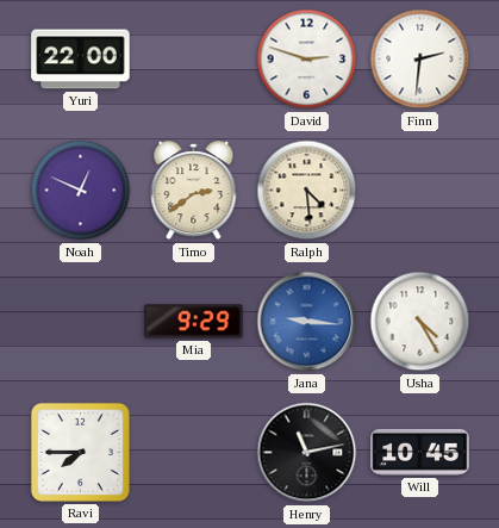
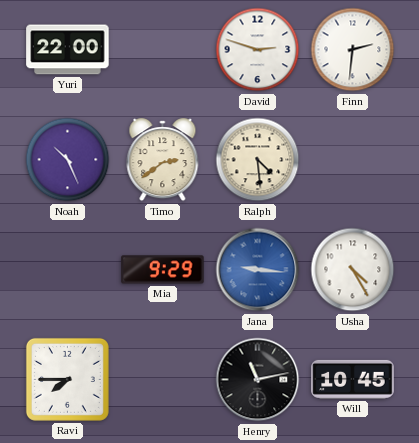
Noah: 12:49 -> 10:26
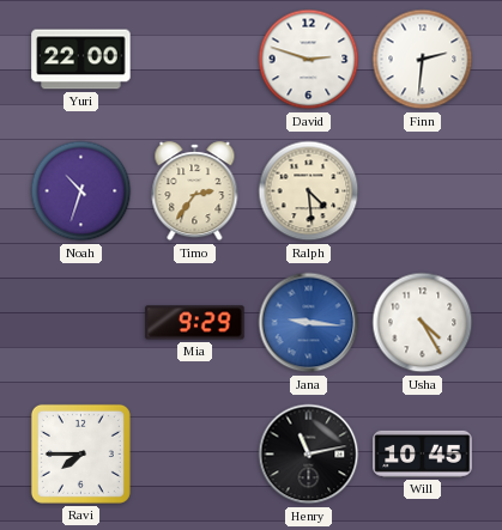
Noah: 10:26 -> 10:33
Timo: 2:39 -> 2:36
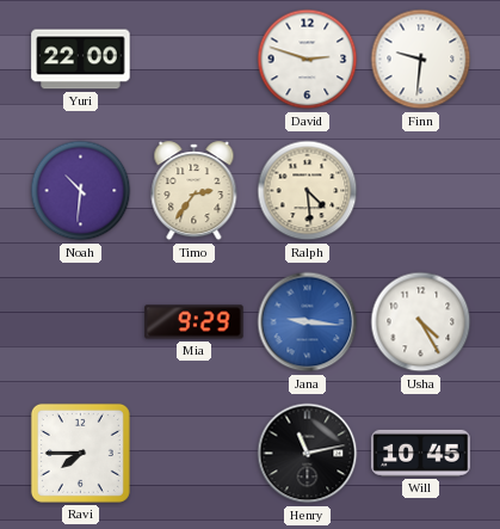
Finn: 2:31 -> 9:31
Noah: 10:33 -> 10:31
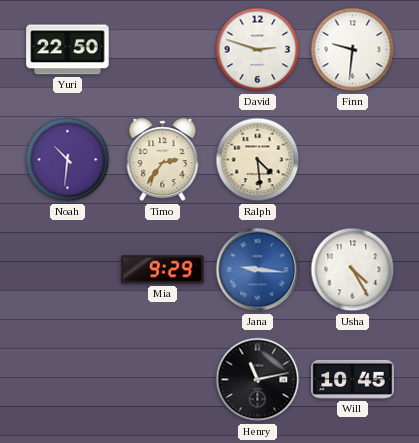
Yuri: 22:00 -> 22:50
Ravi: 7:45 -> none
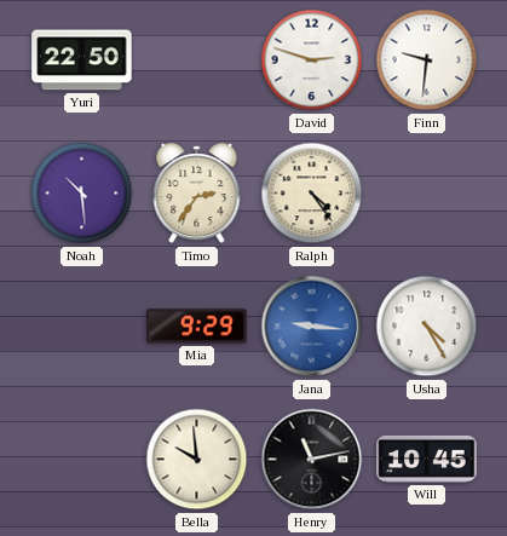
Noah: 10:31 -> 10:29
Ralph: 4:29 -> 4:24
Bella: none -> 9:59
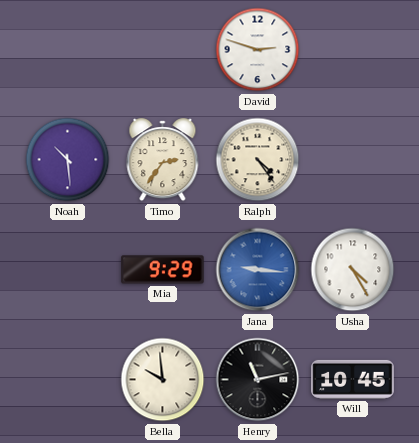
Yuri: 22:50 -> none
Finn: 9:31 -> none
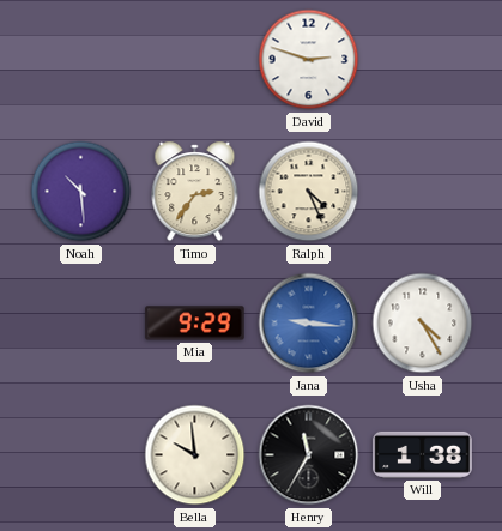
Ralph: 4:24 -> 4:26
Henry: 11:13 -> 11:35
Will: 10:45 -> 1:38
